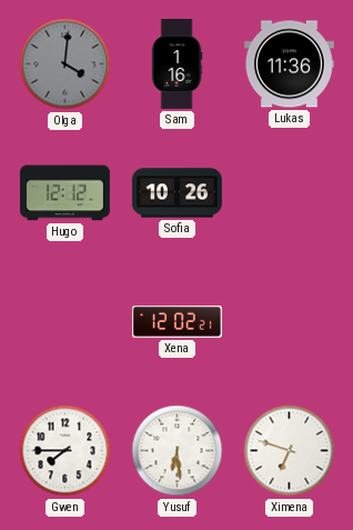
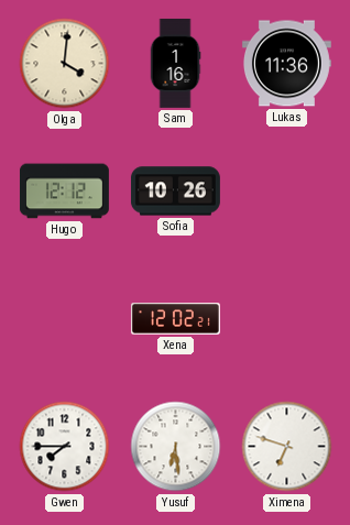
Olga dial: grey -> cream
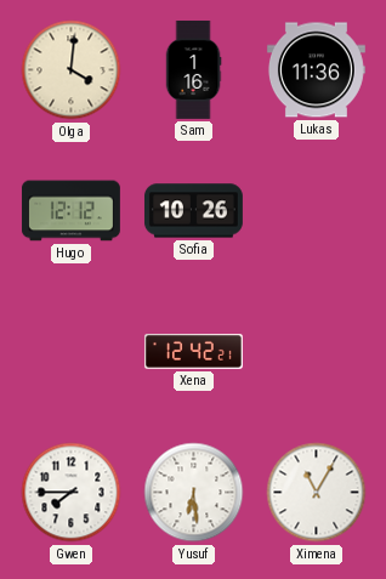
Xena: 12:02 -> 12:42
Ximena: 6:48 -> 11:05
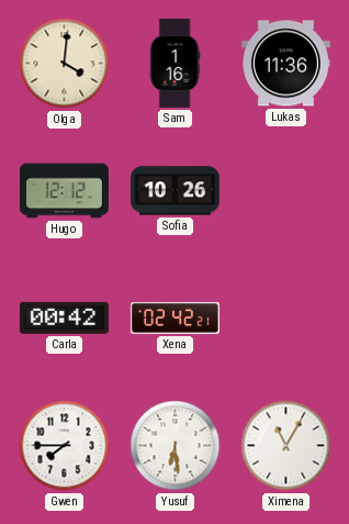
Carla: none -> 00:42
Xena: 12:42 -> 02:42
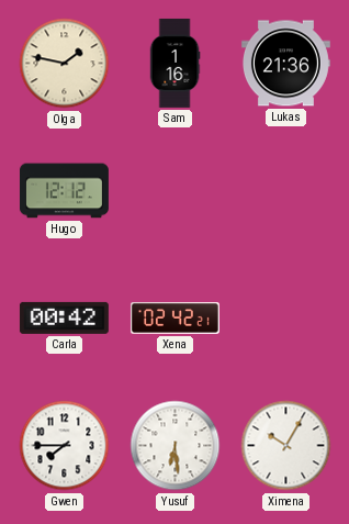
Olga: 4:01 -> 1:47
Lukas: 11:36 -> 21:36
Sofia: 10:26 -> none
Ximena: 11:05 -> 10:05
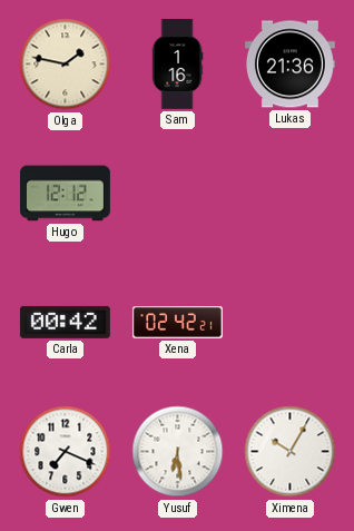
Gwen: 7:45 -> 7:19
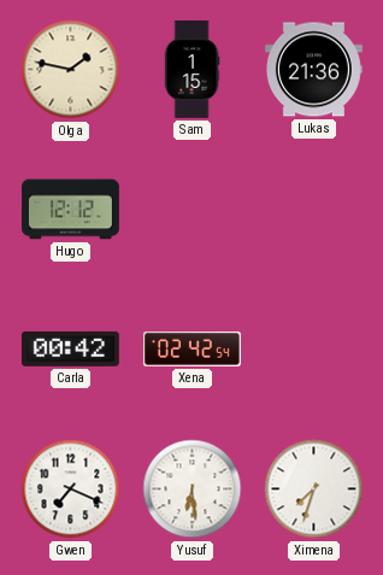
Sam: 1:16 -> 1:15
Xena: 02:42:21 -> 02:42:54
Ximena: 10:05 -> 7:33
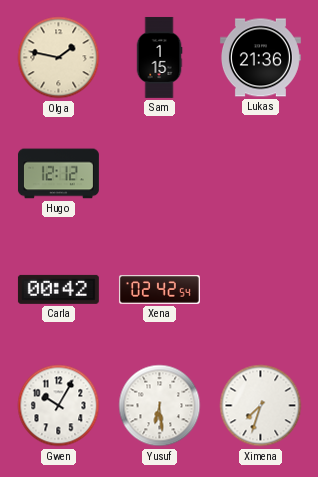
Gwen: 7:19 -> 10:05
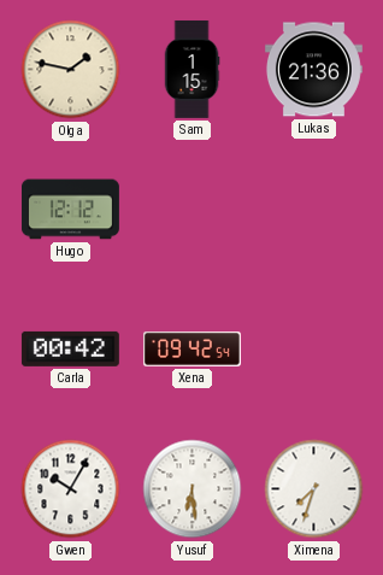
Xena: 02:42 -> 09:42
